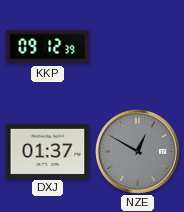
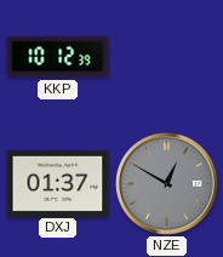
KKP: 09:12 -> 10:12
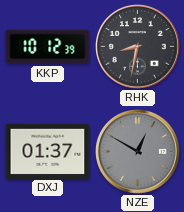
RHK: none -> 8:32
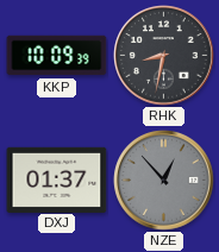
KKP: 10:12 -> 10:09
NZE: 12:50 -> 12:53
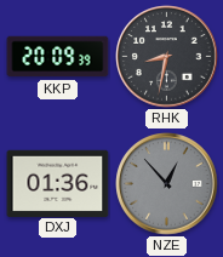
KKP: 10:09 -> 20:09
DXJ: 01:37 -> 01:36
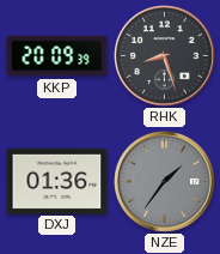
RHK: 8:32 -> 8:27
NZE: 12:53 -> 1:36
